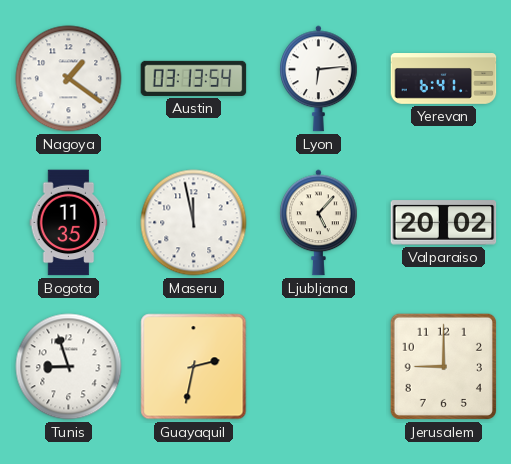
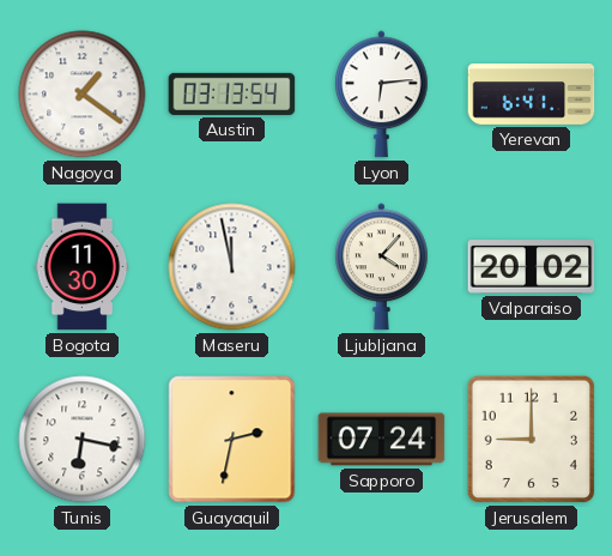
Bogota: 11:35 -> 11:30
Ljubljana: 5:07 -> 4:07
Tunis: 8:57 -> 6:17
Sapporo: none -> 07:24
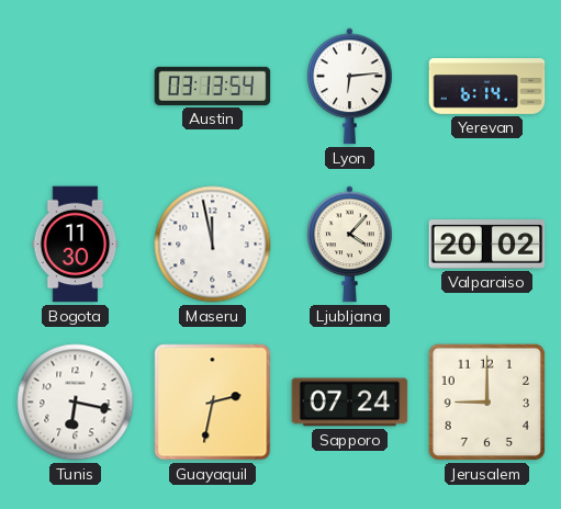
Nagoya: 1:21 -> none
Yerevan: 6:41 -> 6:14
